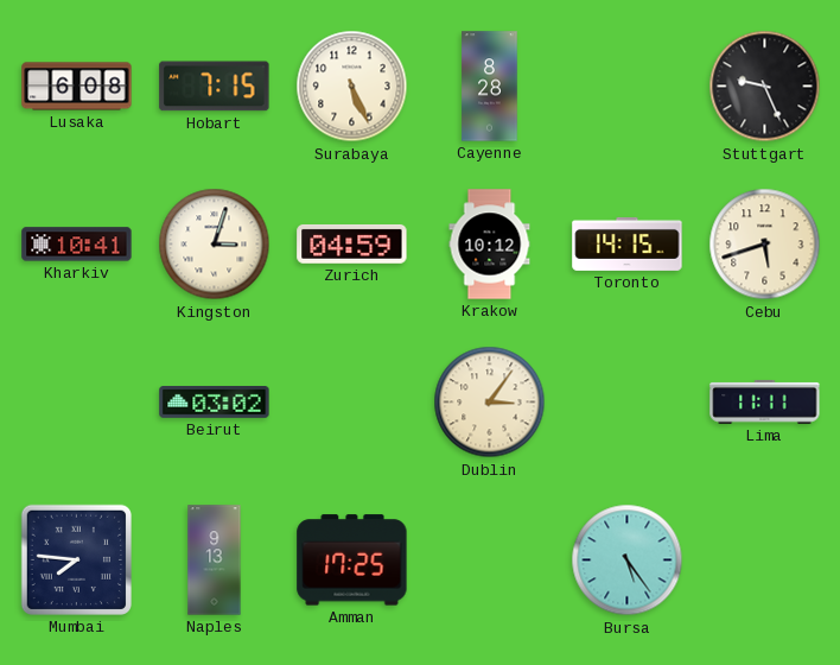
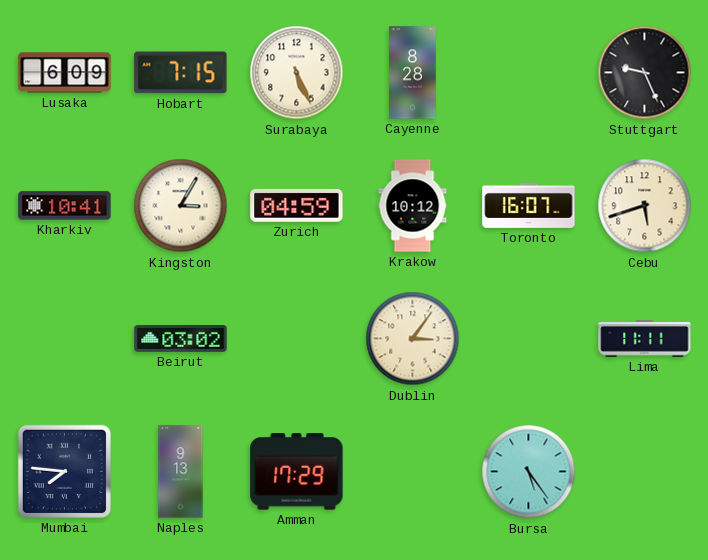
Lusaka: 6:08 -> 6:09
Kingston: 3:03 -> 3:05
Toronto: 14:15 -> 16:07
Amman: 17:25 -> 17:29
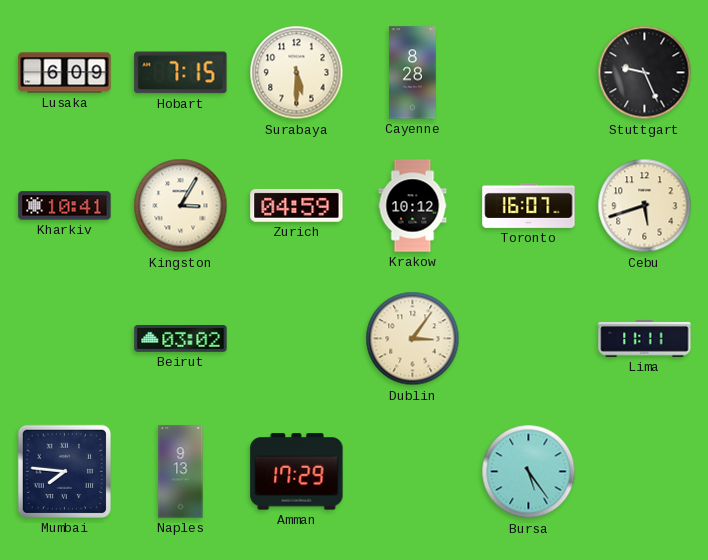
Surabaya: 5:26 -> 5:30
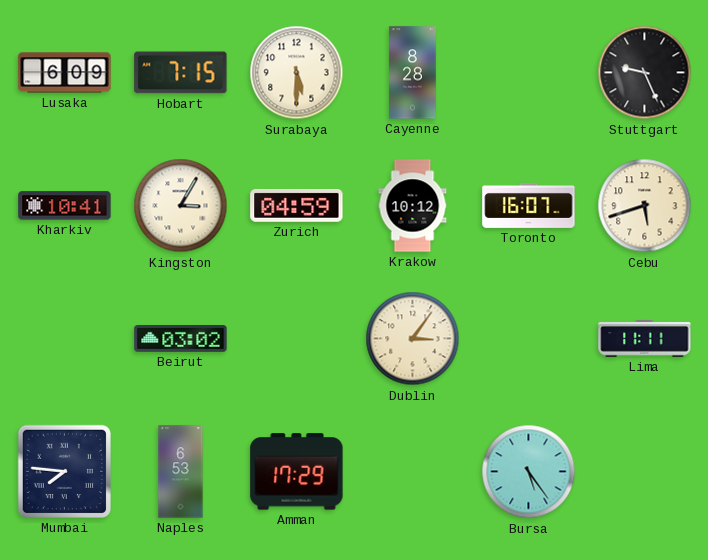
Naples: 9:13 -> 6:53
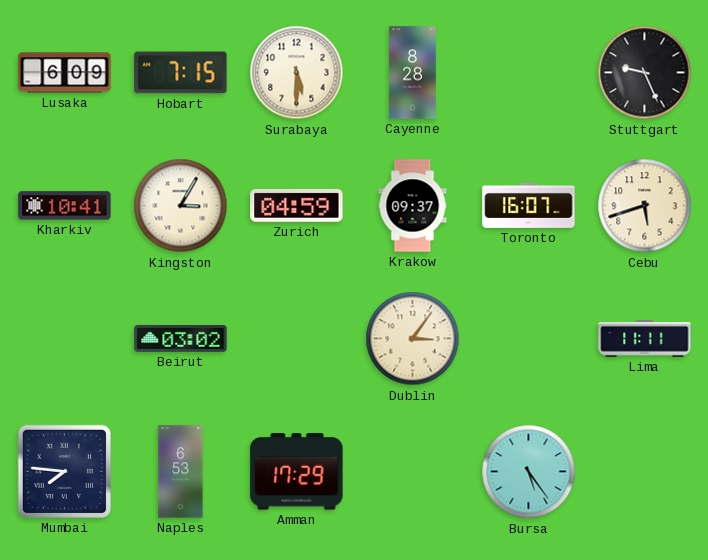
Krakow: 10:12 -> 09:37
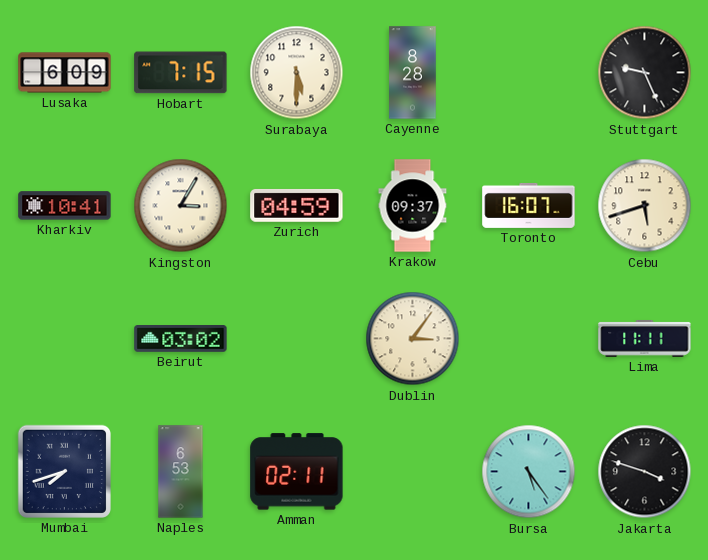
Mumbai: 7:46 -> 7:42
Amman: 17:29 -> 02:11
Jakarta: none -> 3:48
